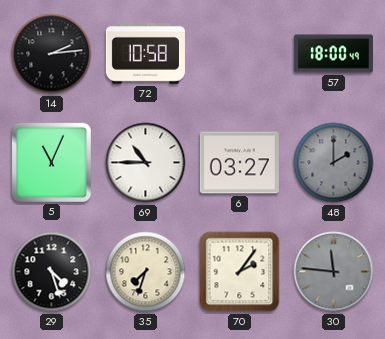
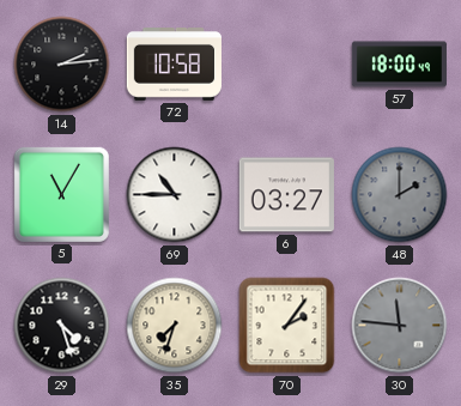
5: 11:04 -> 11:05
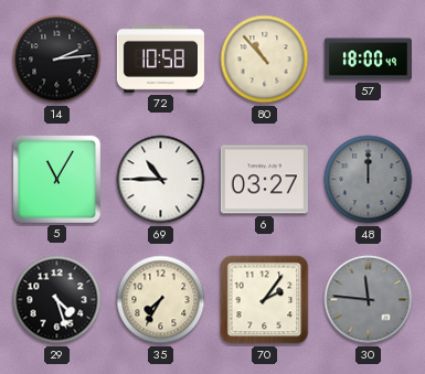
80: none -> 10:53
48: 2:00 -> 12:00
35: 7:33 -> 7:35
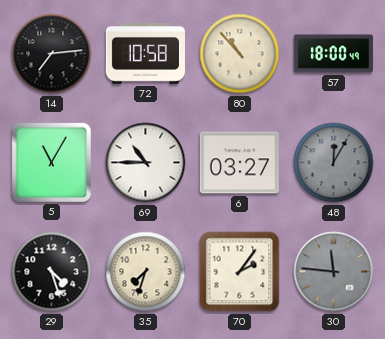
14: 2:14 -> 7:14
48: 12:00 -> 12:05
35: 7:35 -> 7:33
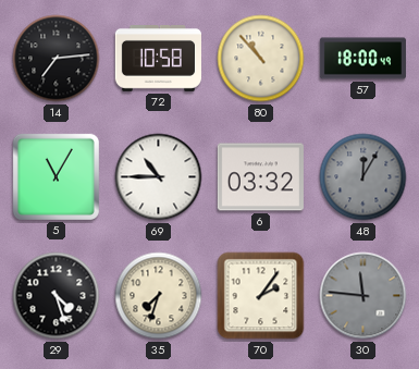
6: 03:27 -> 03:32
